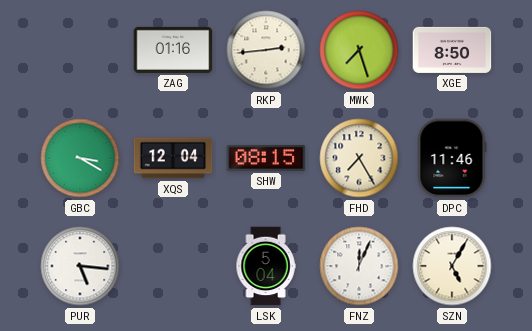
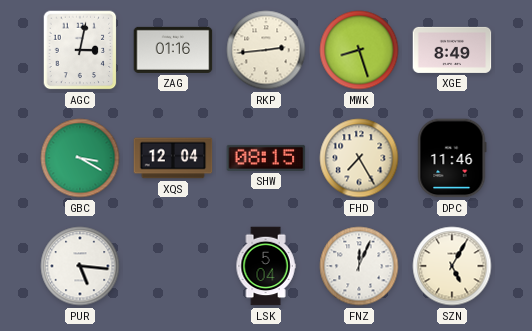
AGC: none -> 3:02
MWK: 7:27 -> 8:27
XGE: 8:50 -> 8:49
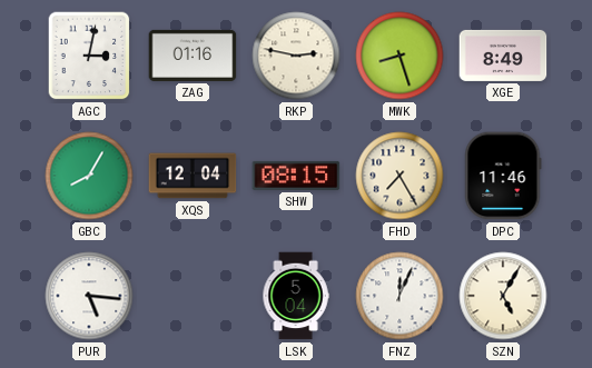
RKP: 2:44 -> 2:47
GBC: 3:20 -> 8:05
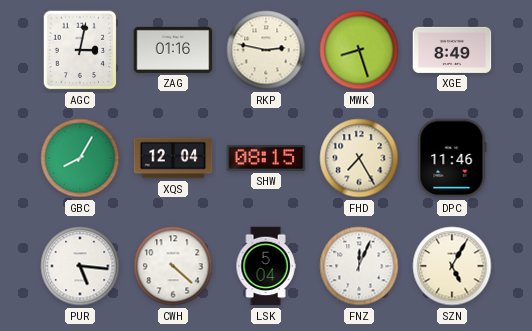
CWH: none -> 4:22
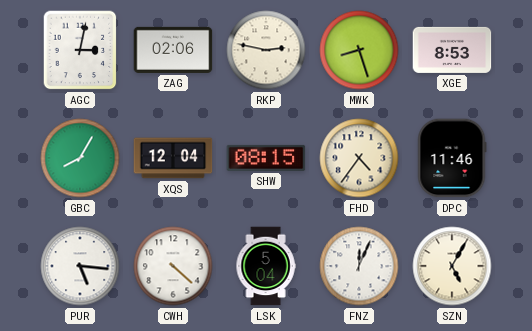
ZAG: 01:16 -> 02:06
XGE: 8:49 -> 8:53
FHD: 7:25 -> 4:36
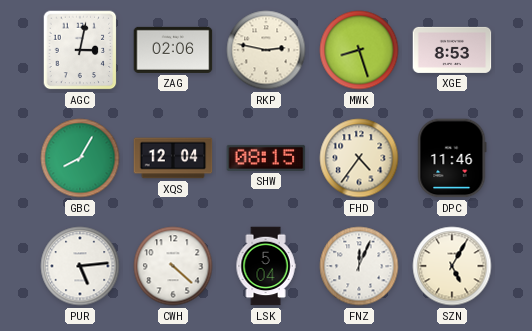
PUR: 5:16 -> 5:14
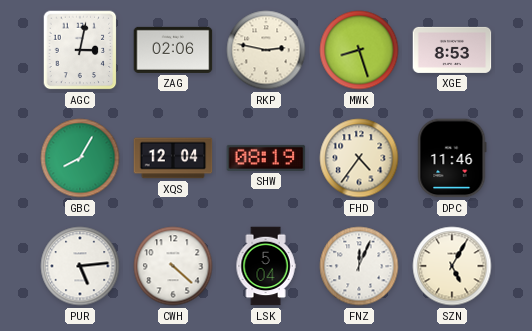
SHW: 08:15 -> 08:19
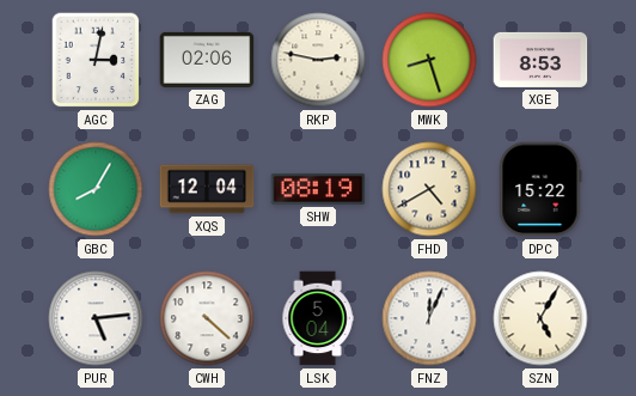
FHD: 4:36 -> 4:40
DPC: 11:46 -> 15:22
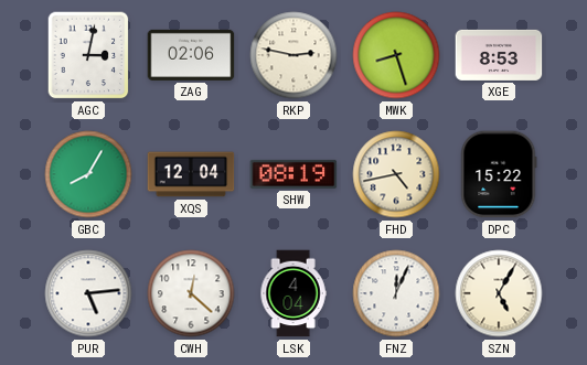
FHD: 4:40 -> 4:43
CWH: 4:22 -> 12:22
LSK: 5:04 -> 4:04
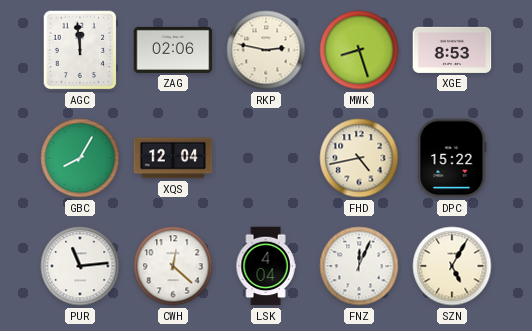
AGC: 3:02 -> 11:59
SHW: 08:19 -> none
PUR: 5:14 -> 11:14
